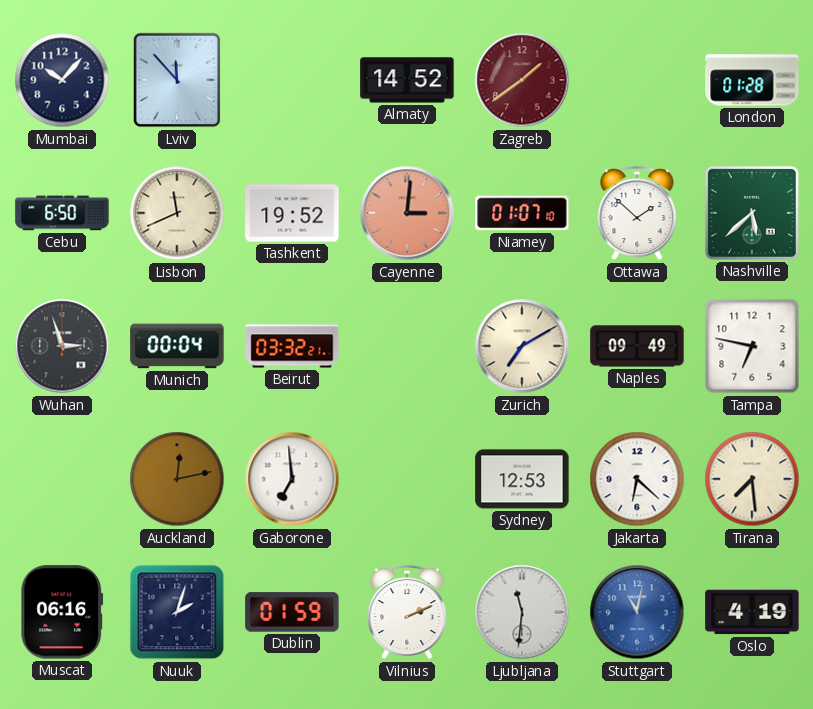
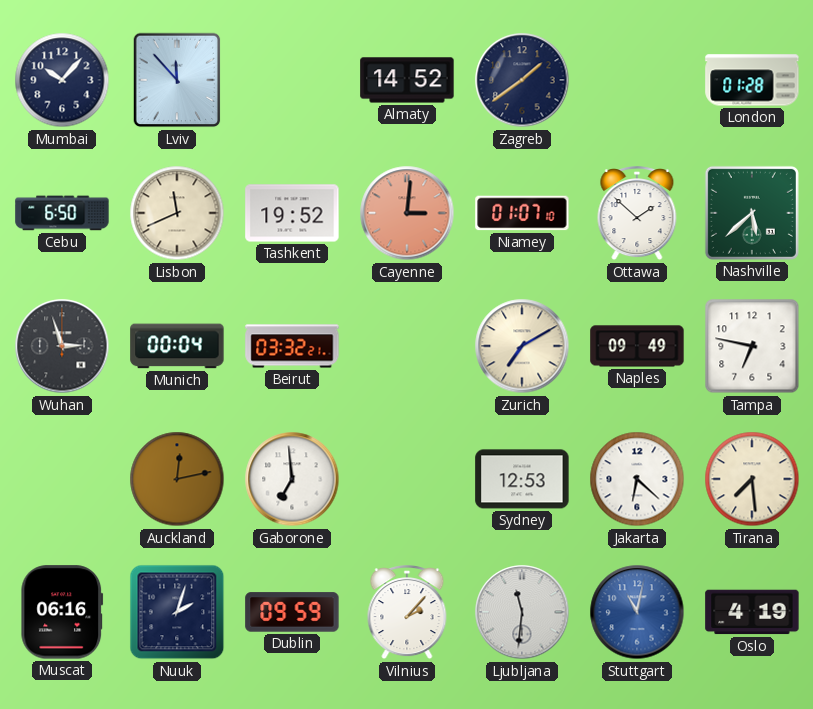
Zagreb dial: burgundy -> navy
Dublin: 01:59 -> 09:59
Vilnius: 2:11 -> 2:07
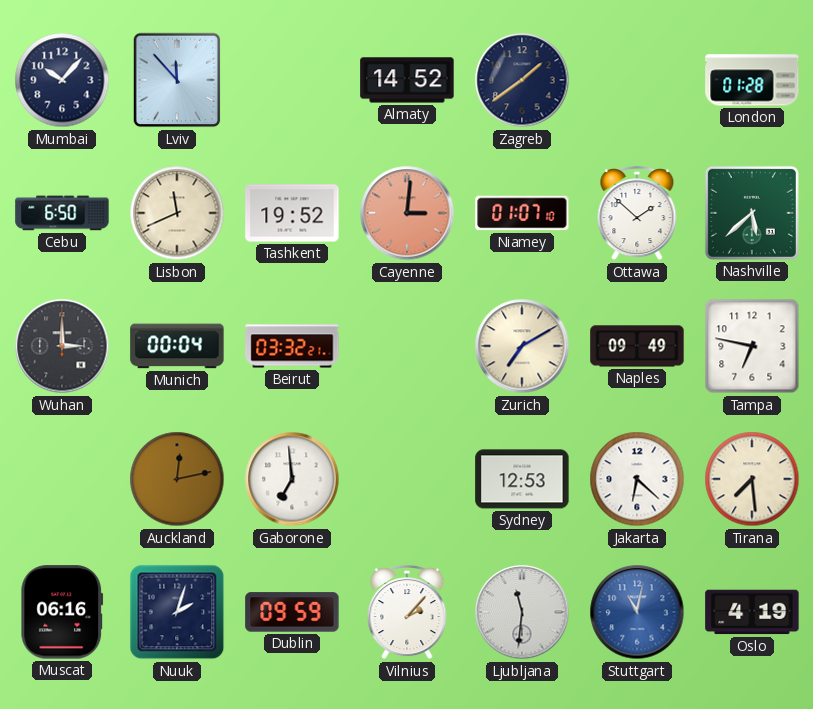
Wuhan: 2:57 -> 3:00
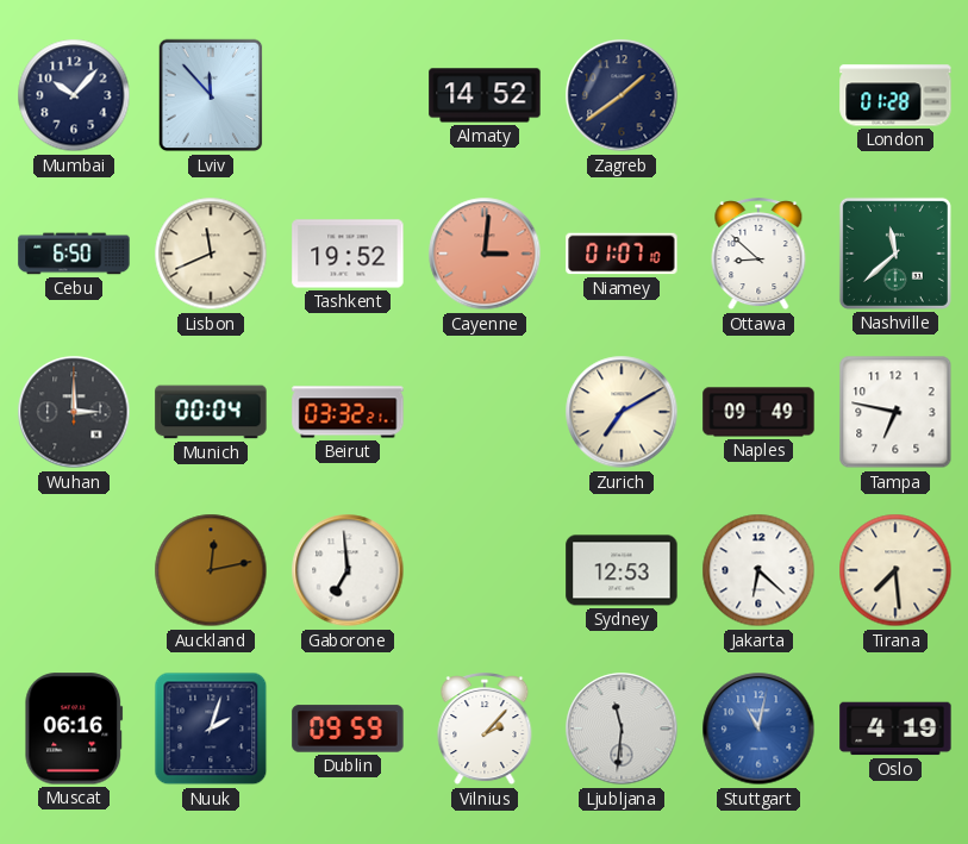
Ottawa: 1:52 -> 8:52
Nashville: 5:38 -> 11:38
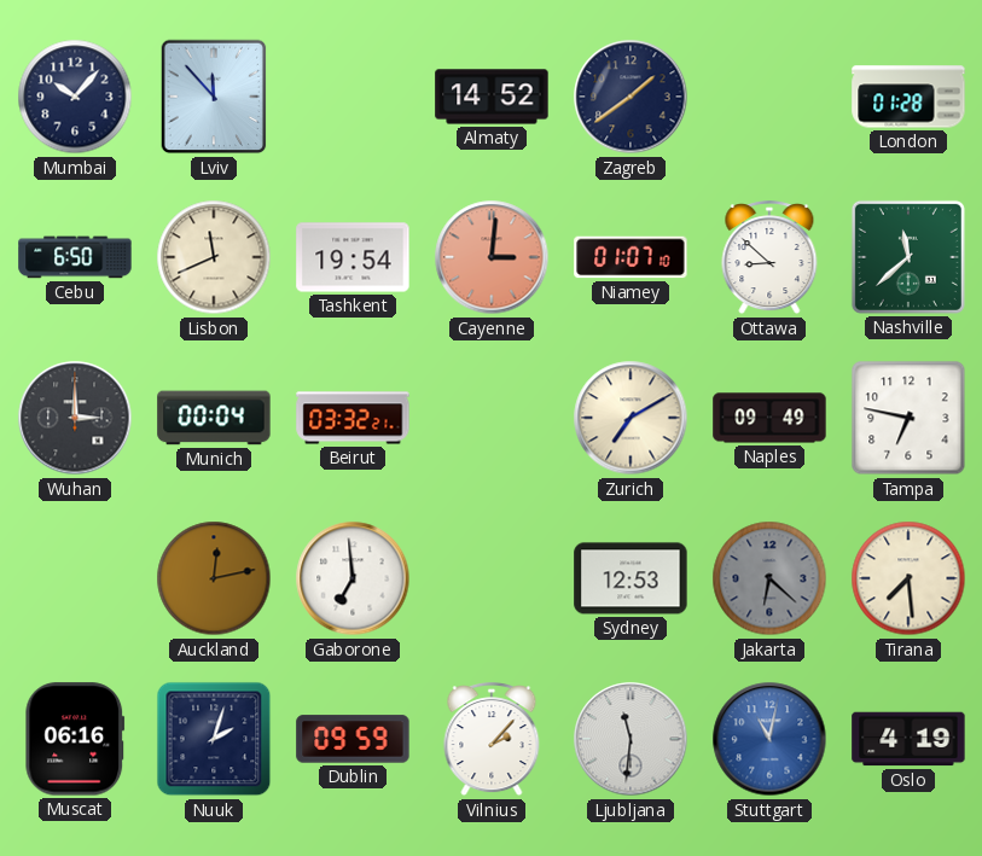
Tashkent: 19:52 -> 19:54
Jakarta dial: white -> grey
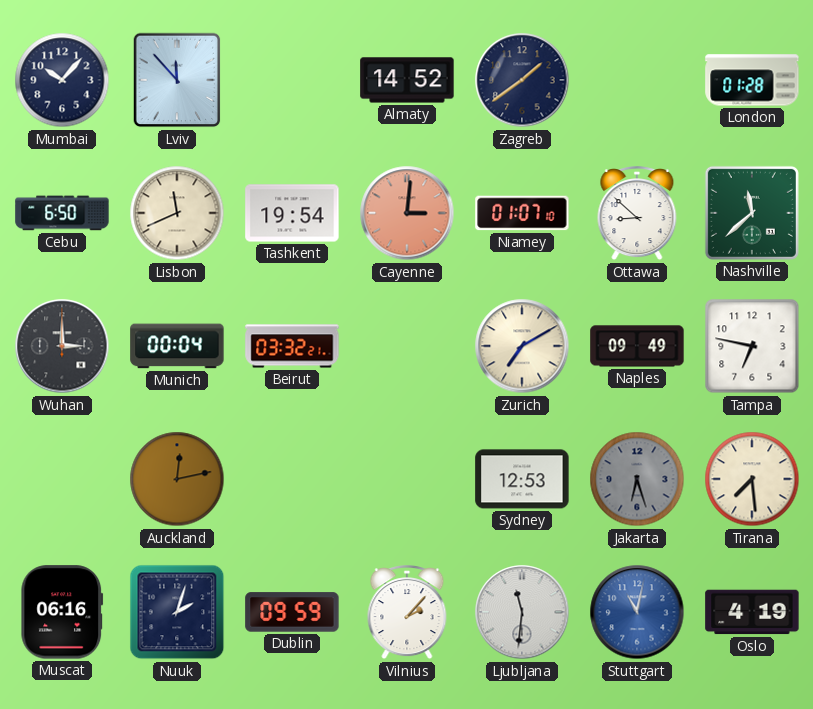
Gaborone: 6:59 -> none
Jakarta: 6:22 -> 6:27
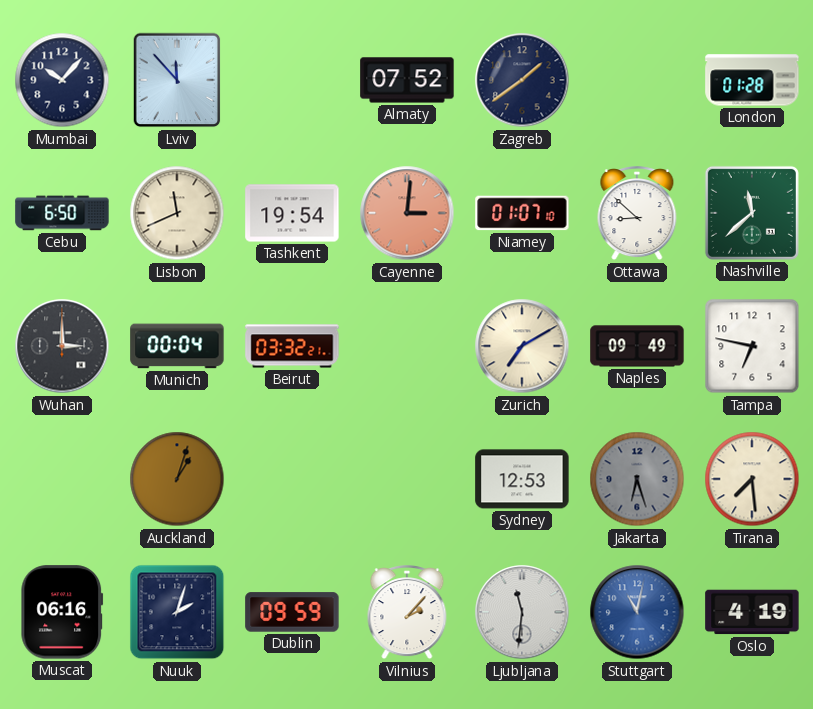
Almaty: 14:52 -> 07:52
Auckland: 12:13 -> 1:03
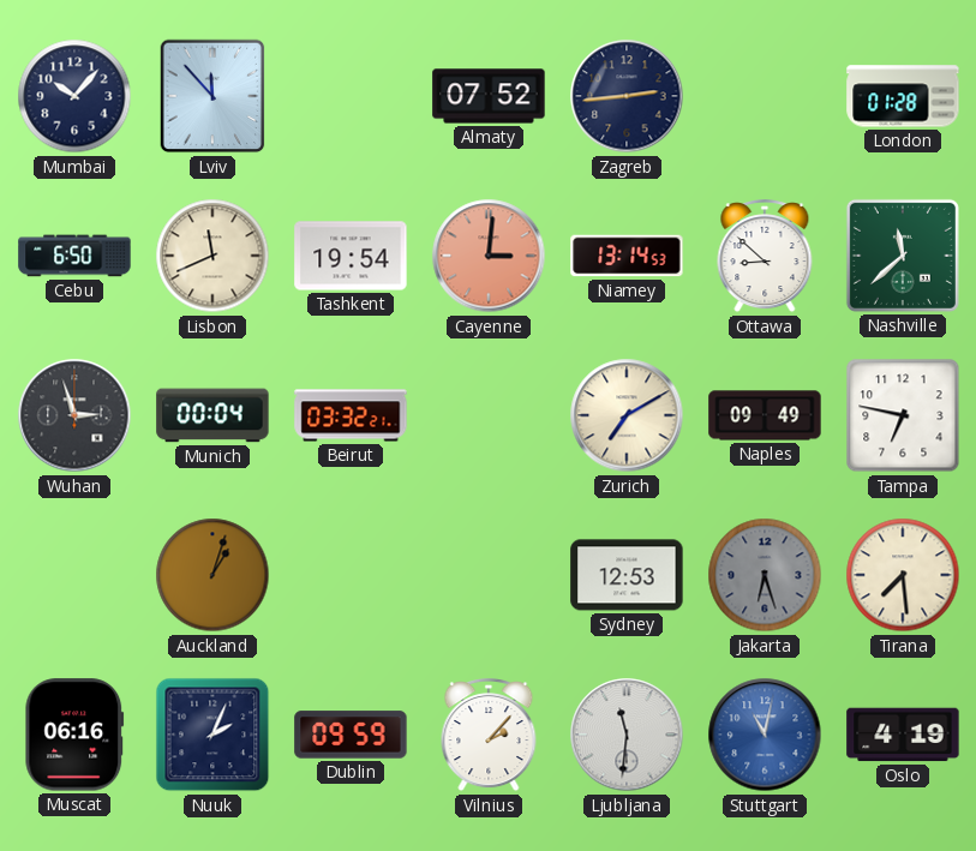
Zagreb: 1:39 -> 2:44
Niamey: 01:07 -> 13:14
Wuhan: 3:00 -> 2:57
Nuuk: 2:03 -> 2:04
